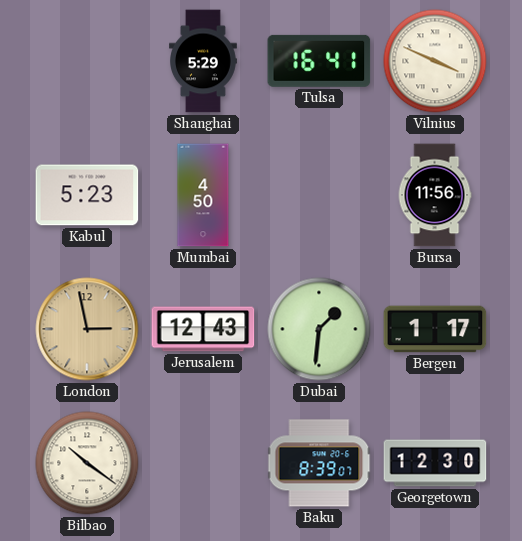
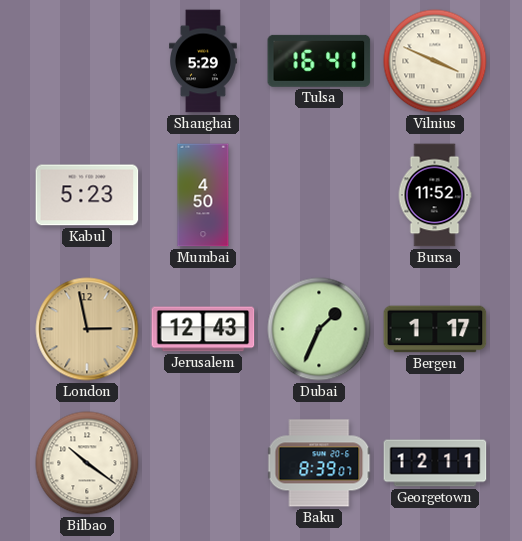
Bursa: 11:56 -> 11:52
Dubai: 1:31 -> 1:34
Georgetown: 12:30 -> 12:11
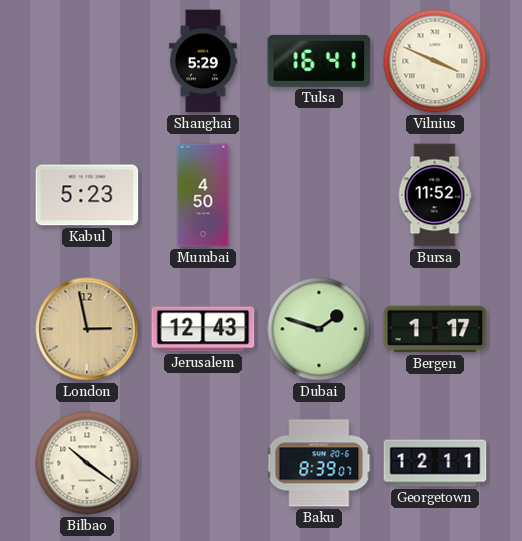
Dubai: 1:34 -> 1:48
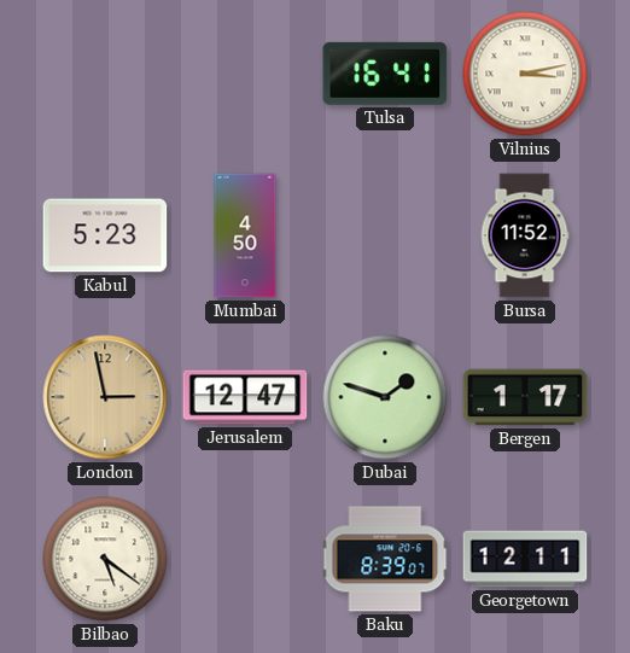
Shanghai: 5:29 -> none
Vilnius: 3:49 -> 3:13
Jerusalem: 12:43 -> 12:47
Bilbao: 10:21 -> 5:21
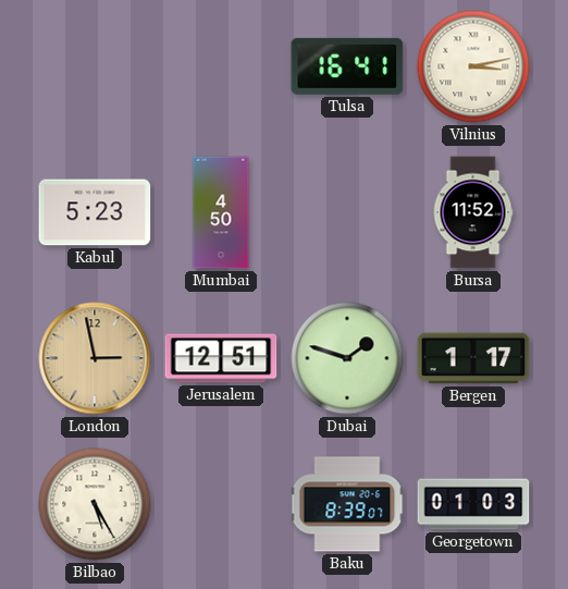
Jerusalem: 12:47 -> 12:51
Bilbao: 5:21 -> 5:25
Georgetown: 12:11 -> 01:03
